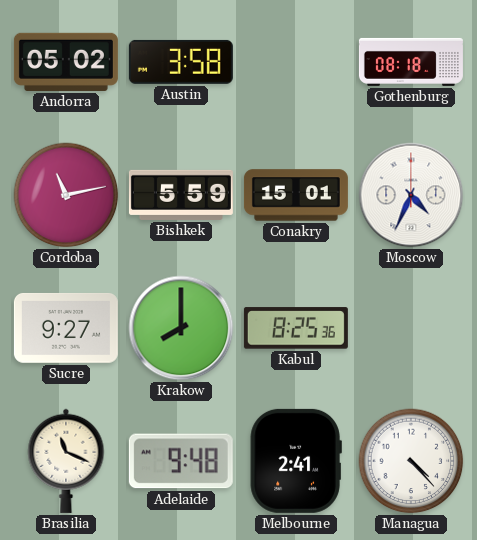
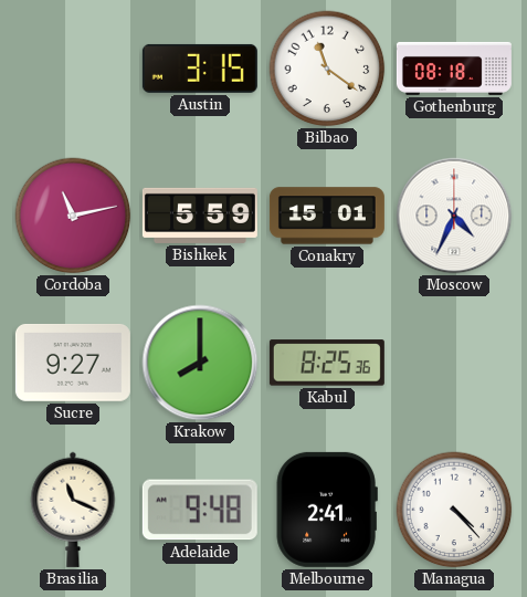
Andorra: 05:02 -> none
Austin: 3:58 -> 3:15
Bilbao: none -> 11:21
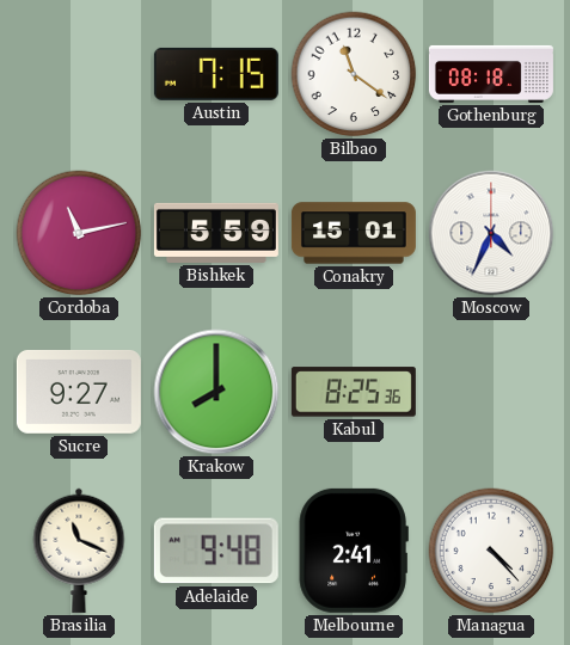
Austin: 3:15 -> 7:15
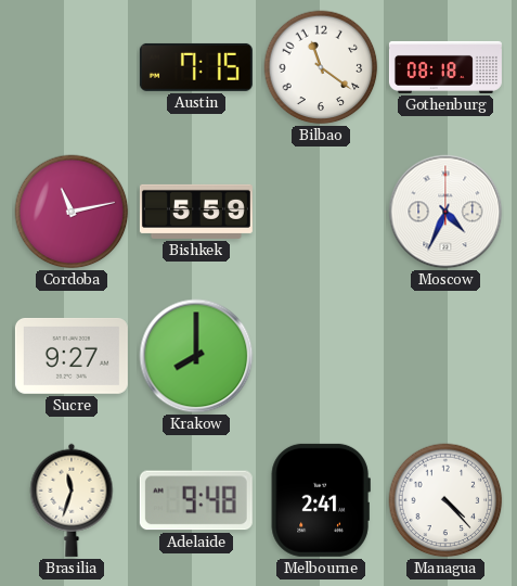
Conakry: 15:01 -> none
Kabul: 8:25 -> none
Brasilia: 11:19 -> 11:33
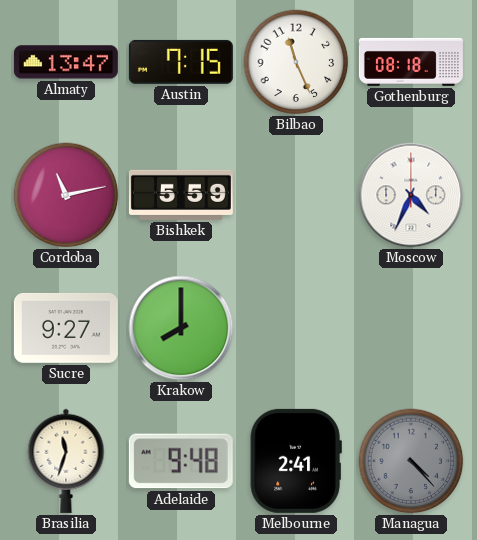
Almaty: none -> 13:47
Bilbao: 11:21 -> 11:26
Managua dial: white -> grey
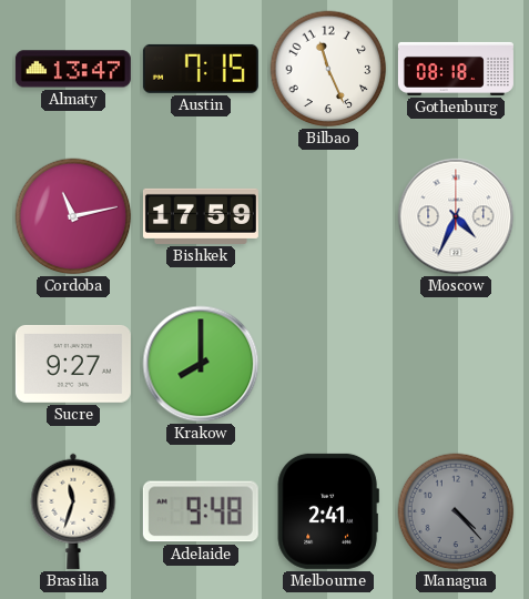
Bishkek: 5:59 -> 17:59
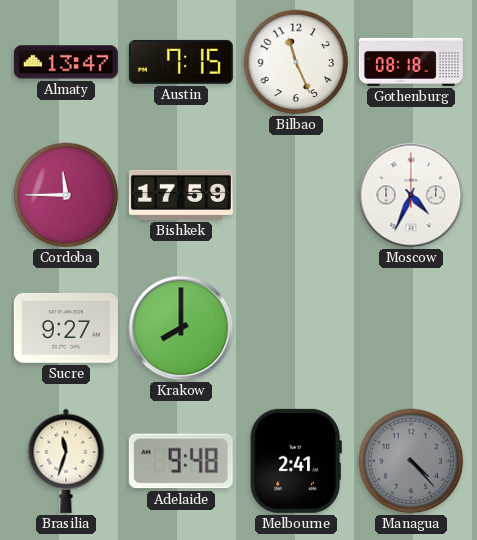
Cordoba: 11:13 -> 11:45
